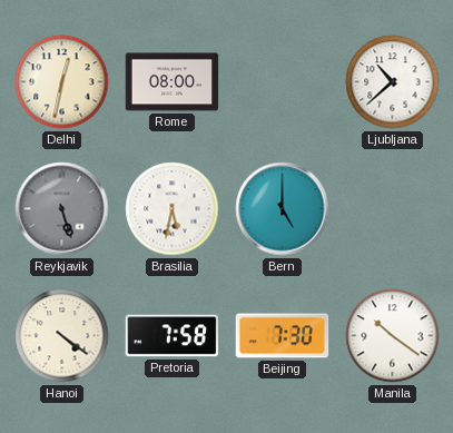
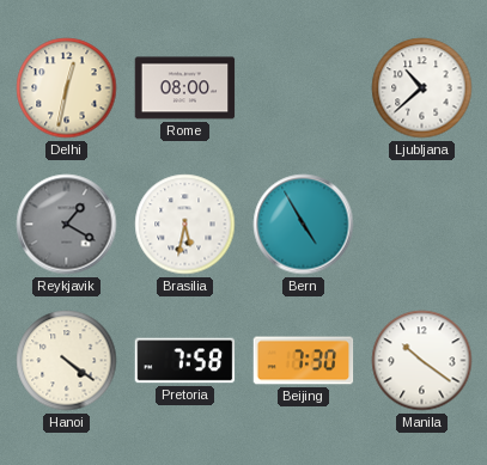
Reykjavik: 5:27 -> 1:20
Bern: 5:00 -> 4:55
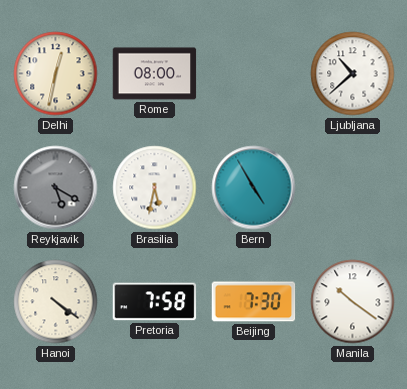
Reykjavik: 1:20 -> 5:20
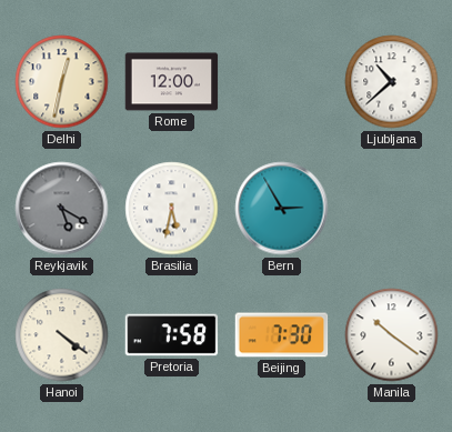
Rome: 08:00 -> 12:00
Bern: 4:55 -> 2:55
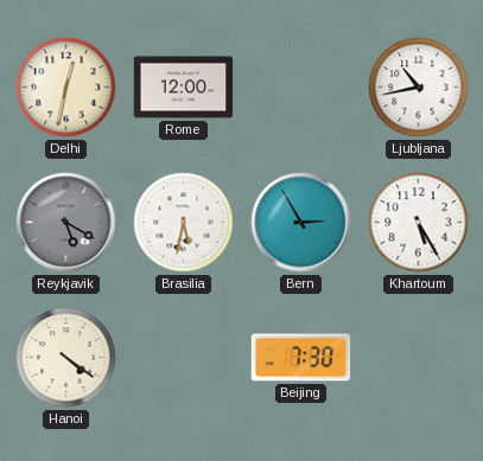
Ljubljana: 10:38 -> 10:43
Khartoum: none -> 5:25
Pretoria: 7:58 -> none
Manila: 10:21 -> none
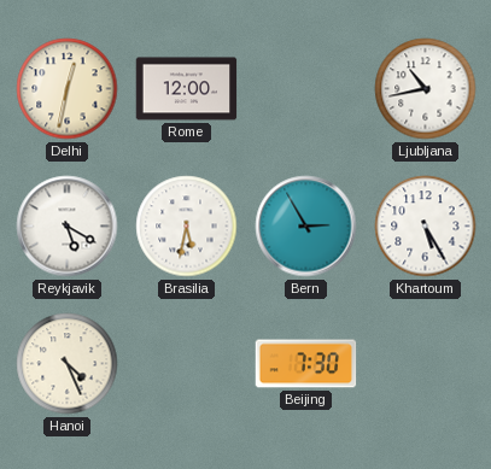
Reykjavik dial: grey -> white
Hanoi: 4:21 -> 4:26
